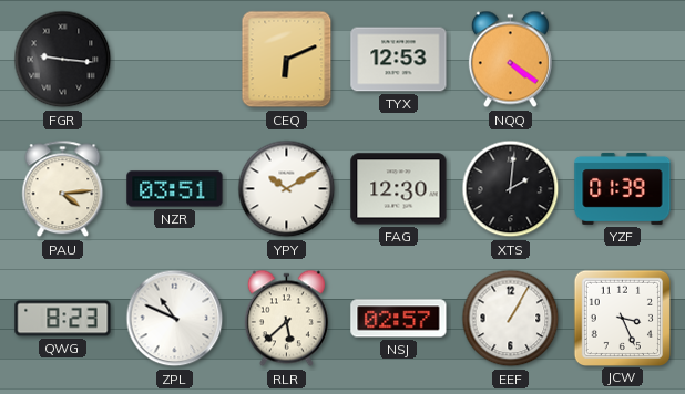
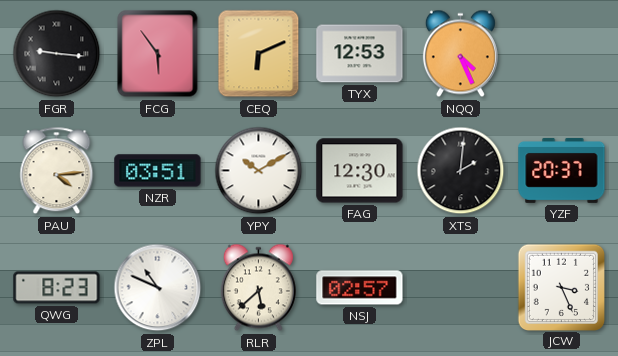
FCG: none -> 5:54
NQQ: 4:21 -> 4:26
YZF: 01:39 -> 20:37
EEF: 1:05 -> none
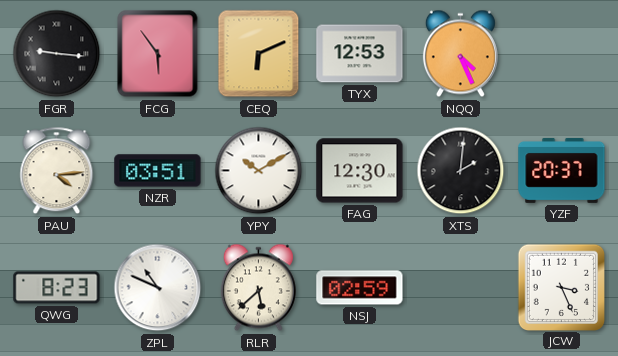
NSJ: 02:57 -> 02:59
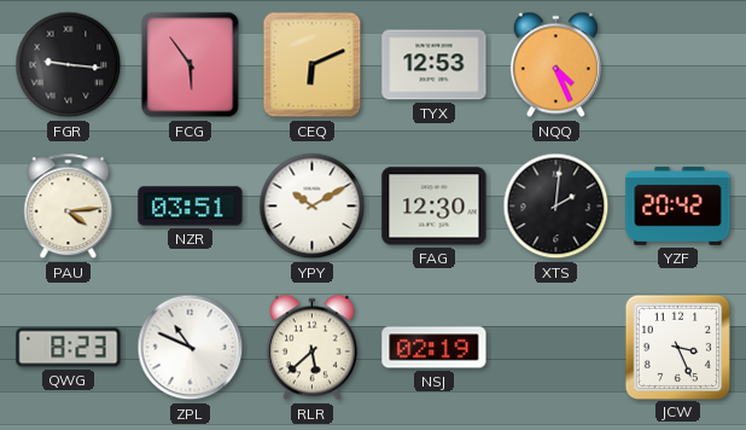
YZF: 20:37 -> 20:42
NSJ: 02:59 -> 02:19
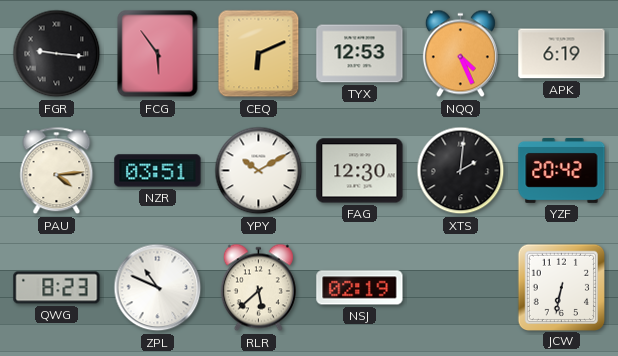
APK: none -> 6:19
JCW: 3:26 -> 6:32
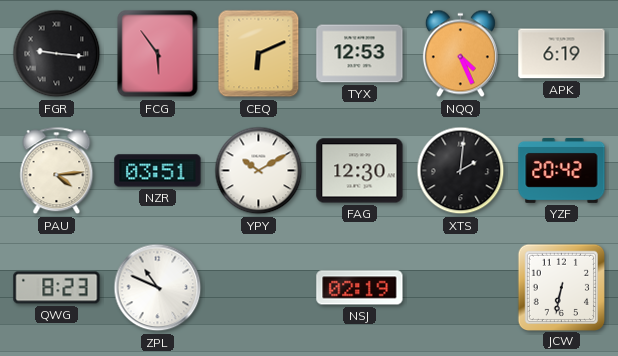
RLR: 5:38 -> none
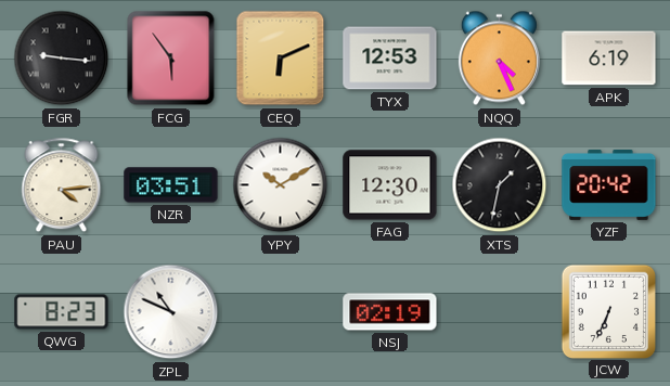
XTS: 2:01 -> 1:32
JCW: 6:32 -> 6:34
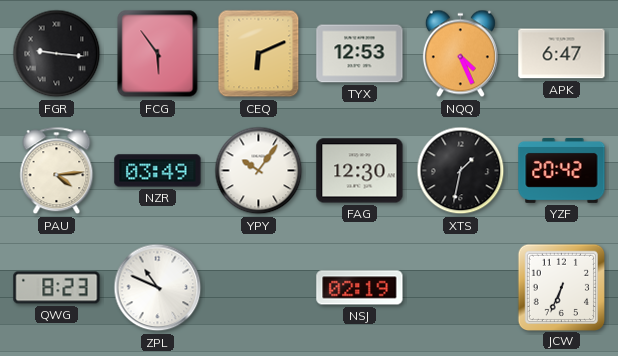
APK: 6:19 -> 6:47
NZR: 03:51 -> 03:49
YPY: 10:10 -> 10:06
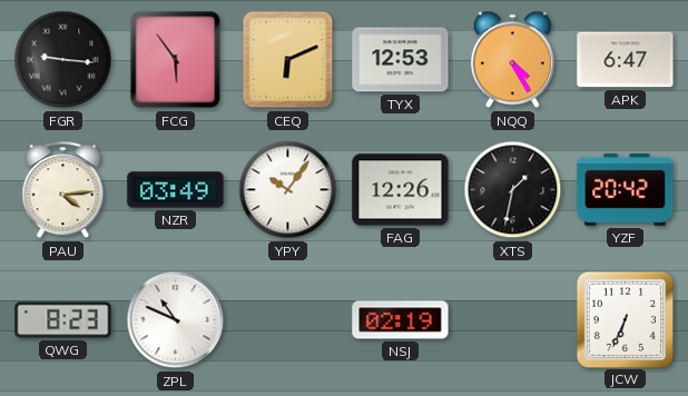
NQQ: 4:26 -> 4:25
FAG: 12:30 -> 12:26
